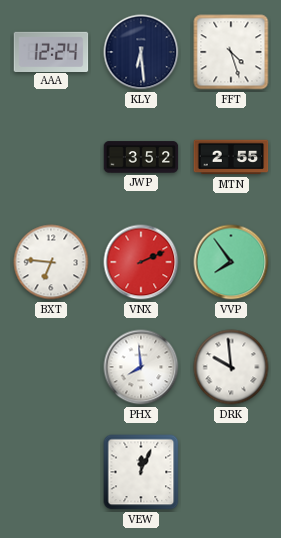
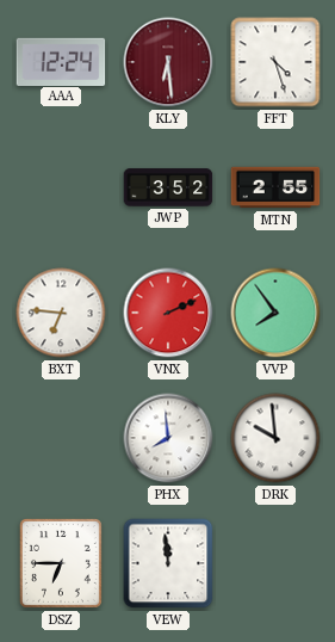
KLY dial: navy -> burgundy
DSZ: none -> 6:45
VEW: 12:04 -> 11:59
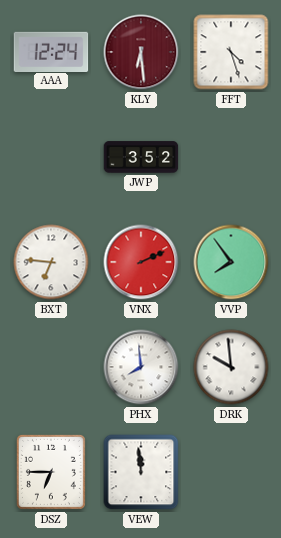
MTN: 2:55 -> none
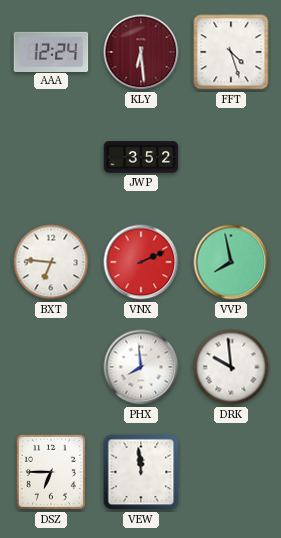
VVP: 7:54 -> 7:58
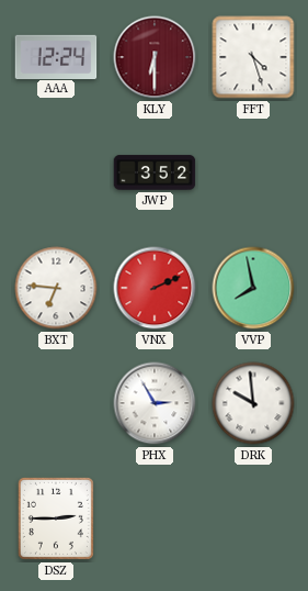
KLY: 6:29 -> 6:30
PHX: 7:59 -> 2:55
DSZ: 6:45 -> 2:45
VEW: 11:59 -> none
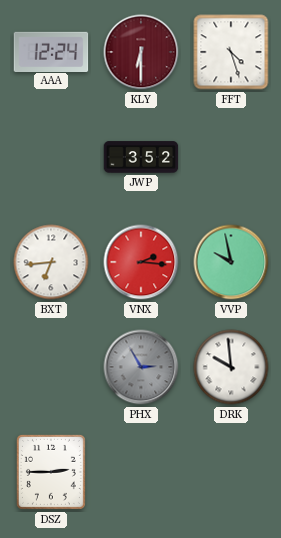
BXT: 6:46 -> 6:44
VNX: 2:11 -> 2:16
VVP: 7:58 -> 9:58
PHX dial: white -> grey
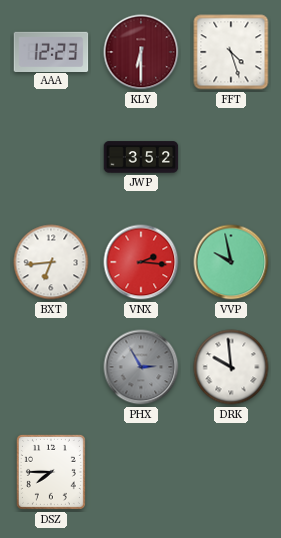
AAA: 12:24 -> 12:23
DSZ: 2:45 -> 7:45
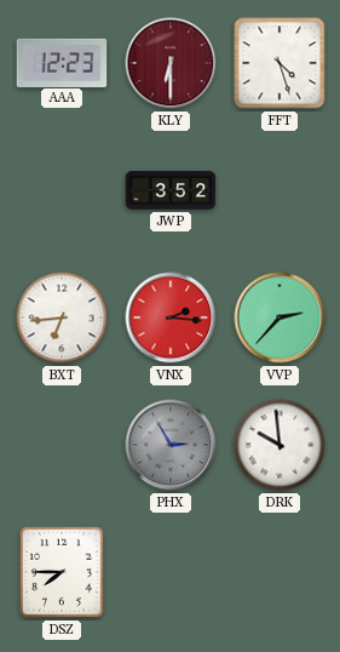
VVP: 9:58 -> 2:37
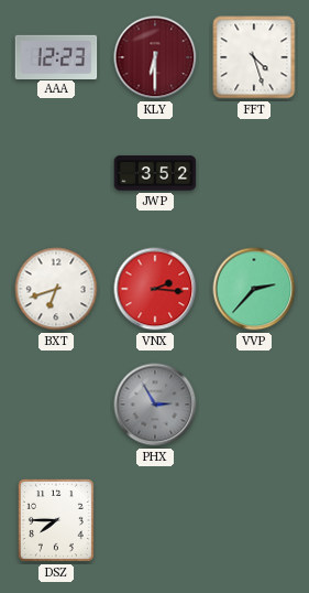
BXT: 6:44 -> 6:42
DRK: 9:59 -> none
